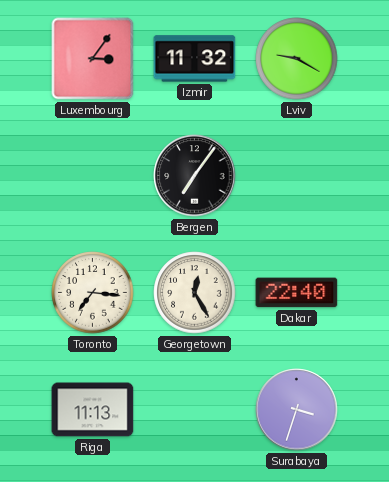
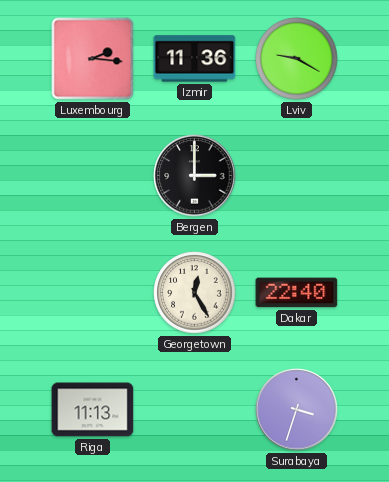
Luxembourg: 3:06 -> 2:16
Izmir: 11:32 -> 11:36
Bergen: 7:06 -> 3:00
Toronto: 7:16 -> none
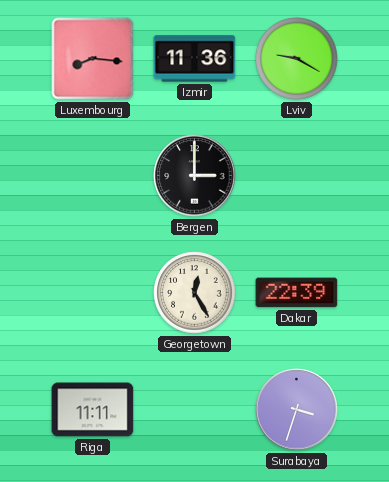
Luxembourg: 2:16 -> 8:16
Dakar: 22:40 -> 22:39
Riga: 11:13 -> 11:11
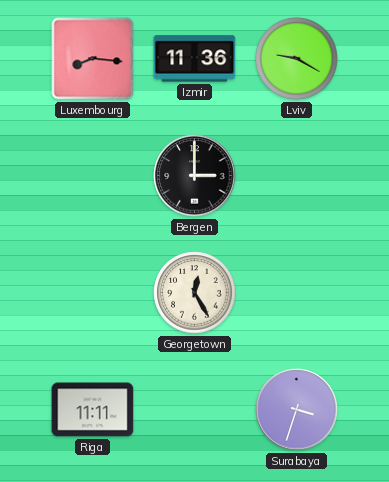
Dakar: 22:39 -> none
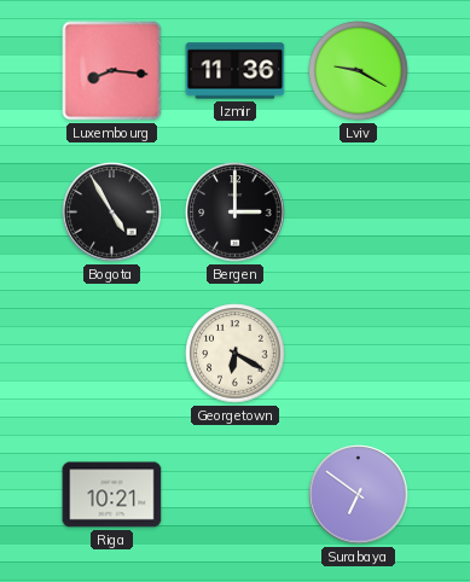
Bogota: none -> 4:55
Georgetown: 12:25 -> 6:20
Riga: 11:11 -> 10:21
Surabaya: 3:33 -> 6:51
